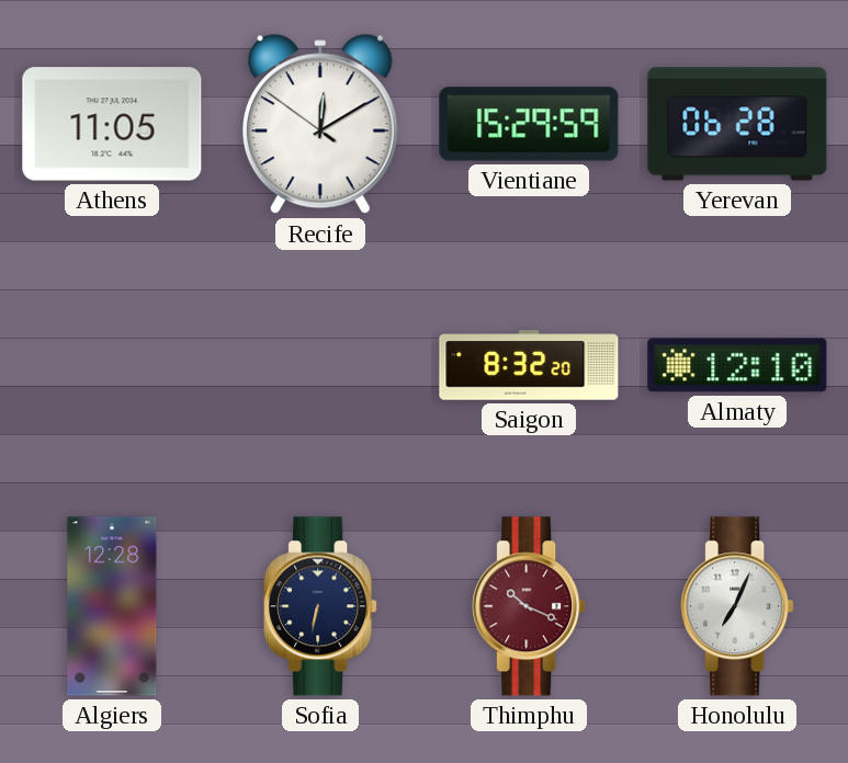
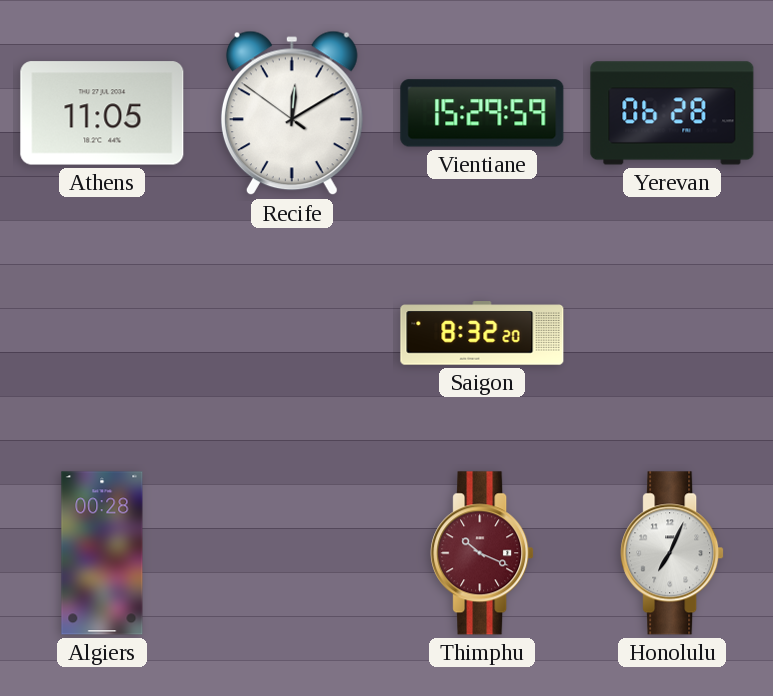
Almaty: 12:10 -> none
Algiers: 12:28 -> 00:28
Sofia: 6:32 -> none
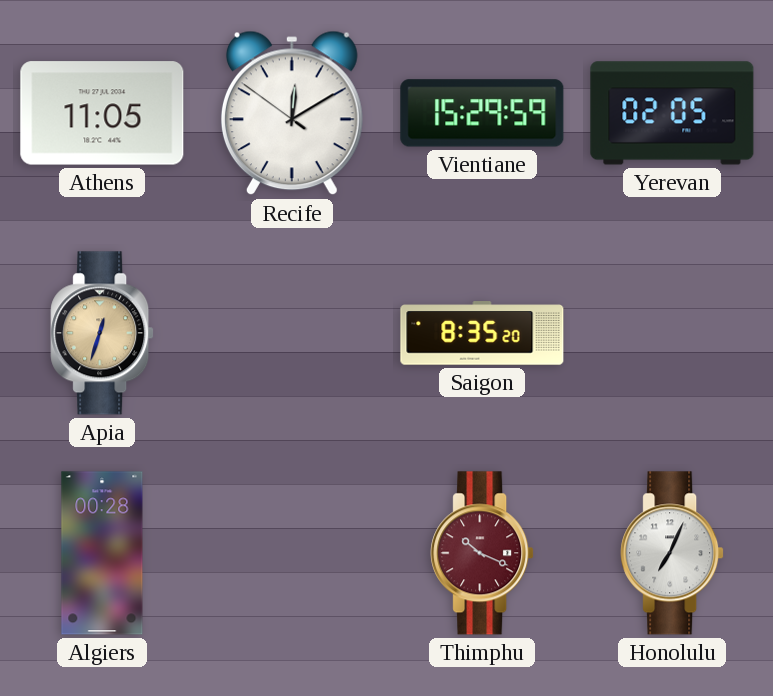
Yerevan: 06:28 -> 02:05
Apia: none -> 12:33
Saigon: 8:32 -> 8:35
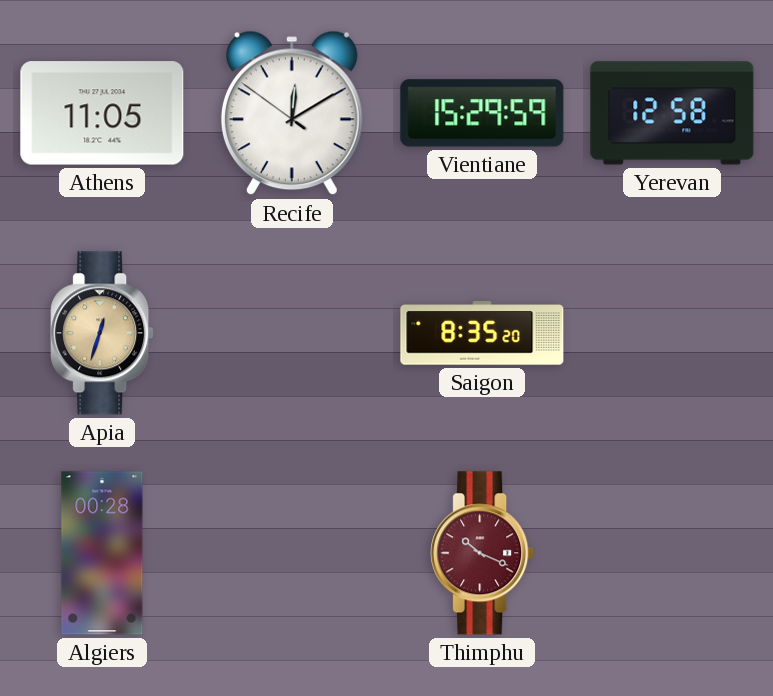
Yerevan: 02:05 -> 12:58
Honolulu: 7:04 -> none
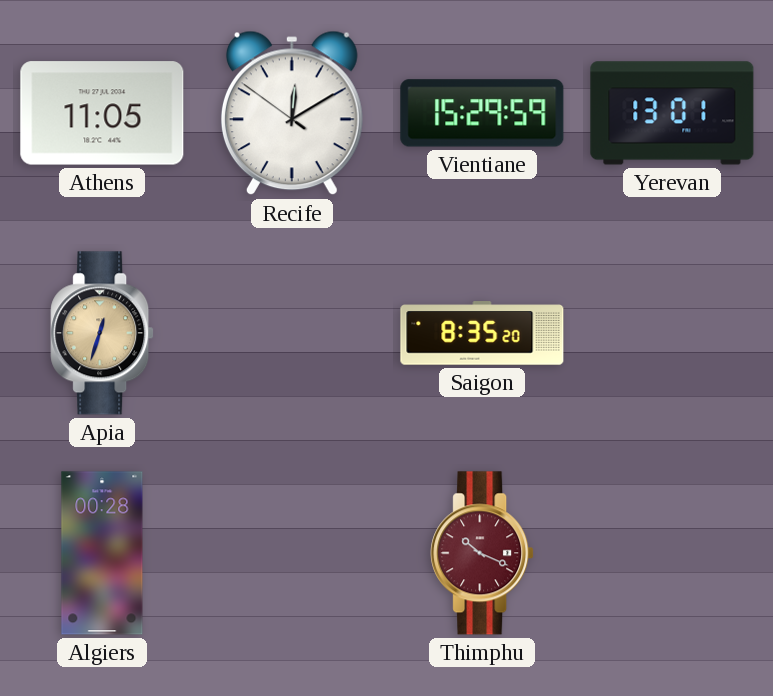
Yerevan: 12:58 -> 13:01
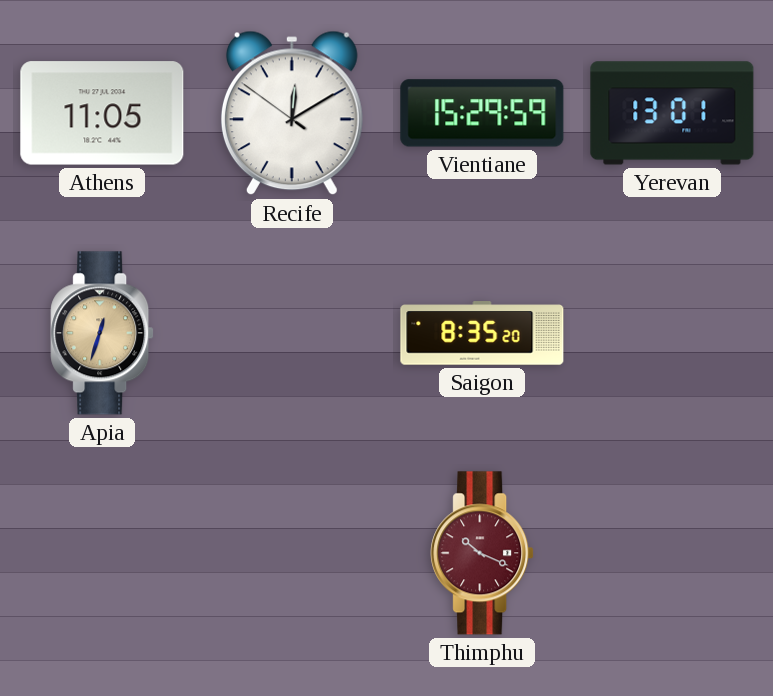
Algiers: 00:28 -> none
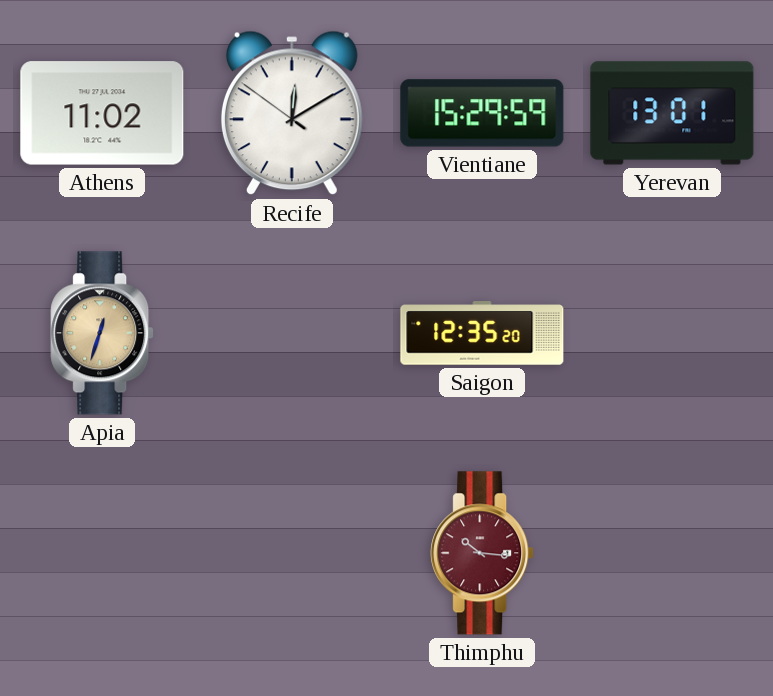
Athens: 11:05 -> 11:02
Saigon: 8:35 -> 12:35
Thimphu: 10:19 -> 10:16
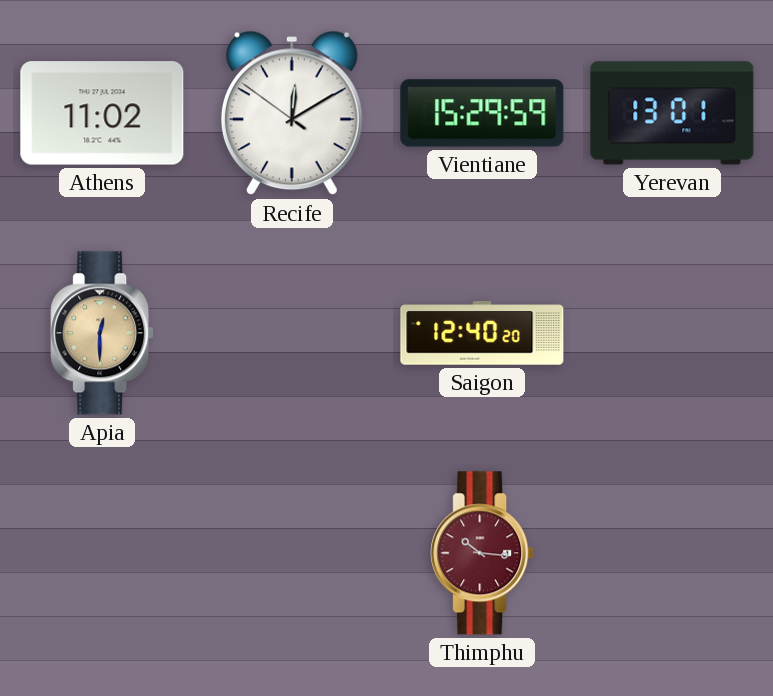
Apia: 12:33 -> 12:30
Saigon: 12:35 -> 12:40
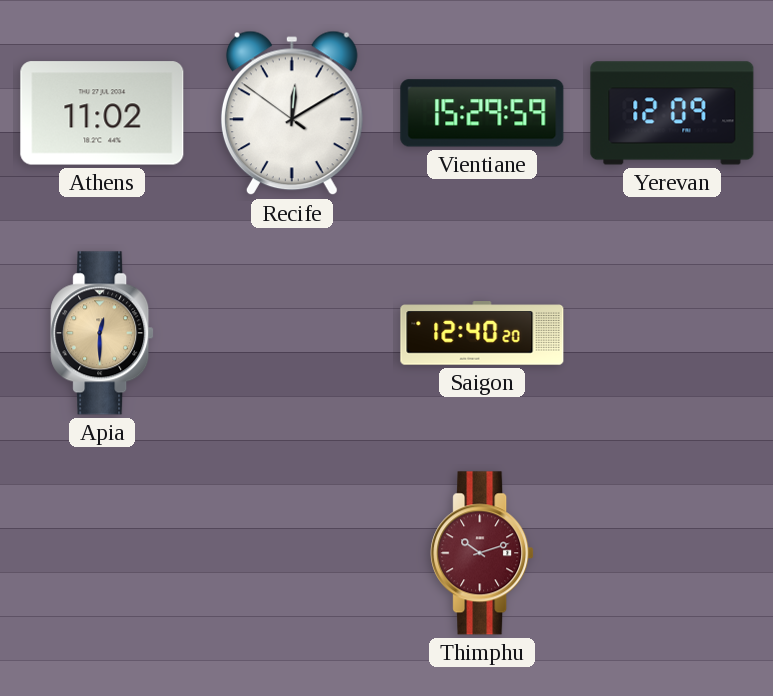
Yerevan: 13:01 -> 12:09
Thimphu: 10:16 -> 10:12
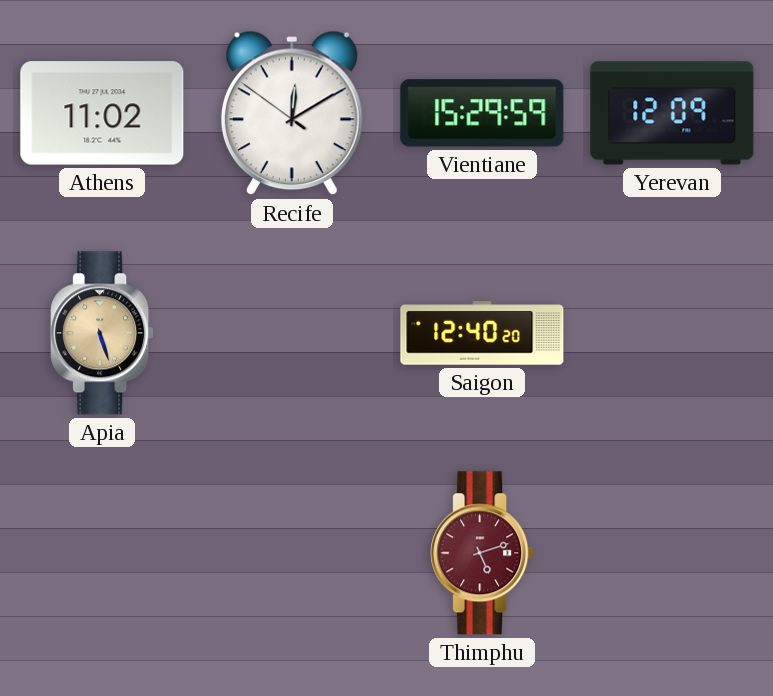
Apia: 12:30 -> 5:27
Thimphu: 10:12 -> 5:12
